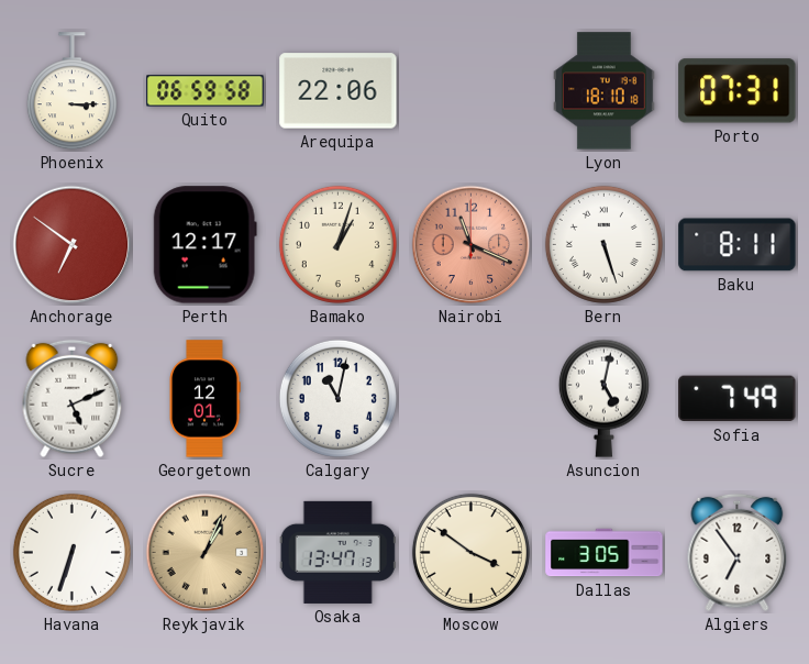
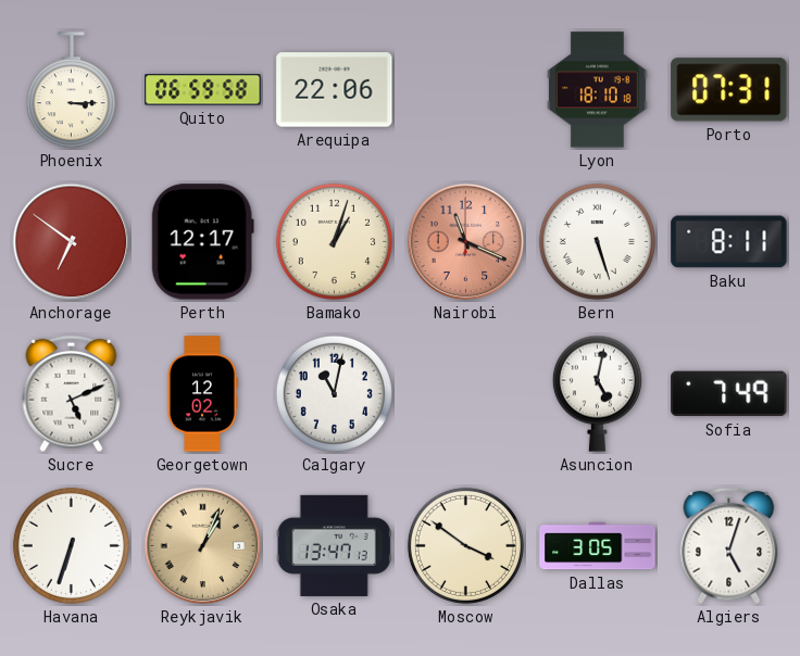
Georgetown: 12:01 -> 12:02
Algiers: 6:54 -> 5:03
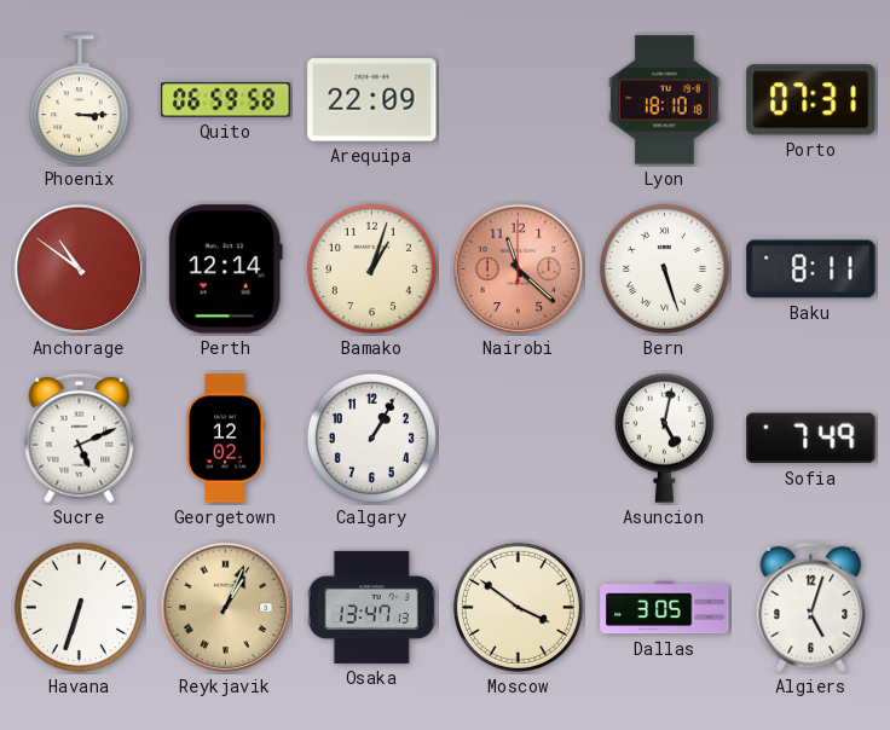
Arequipa: 22:06 -> 22:09
Anchorage: 6:51 -> 10:51
Perth: 12:17 -> 12:14
Nairobi: 11:19 -> 11:22
Calgary: 11:02 -> 1:05
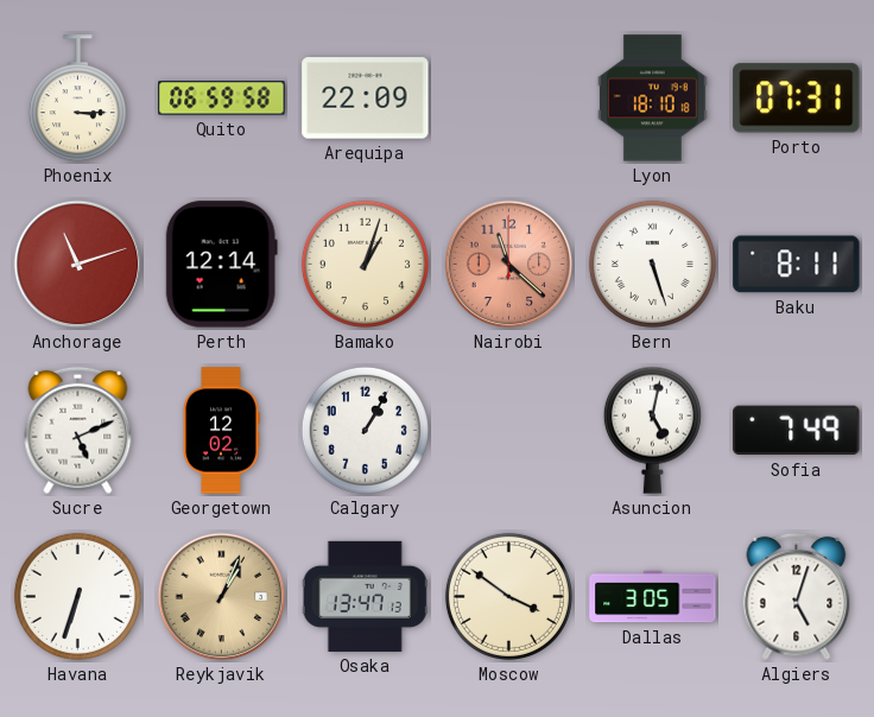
Anchorage: 10:51 -> 11:12
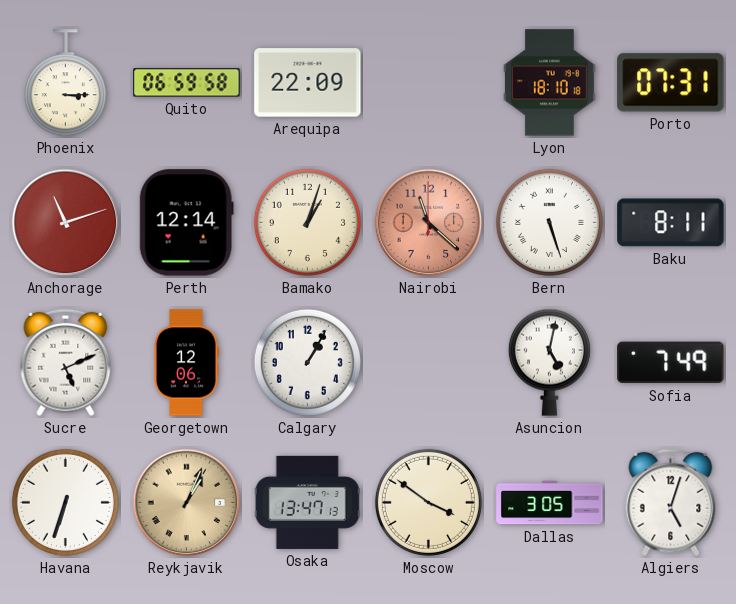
Georgetown: 12:02 -> 12:06
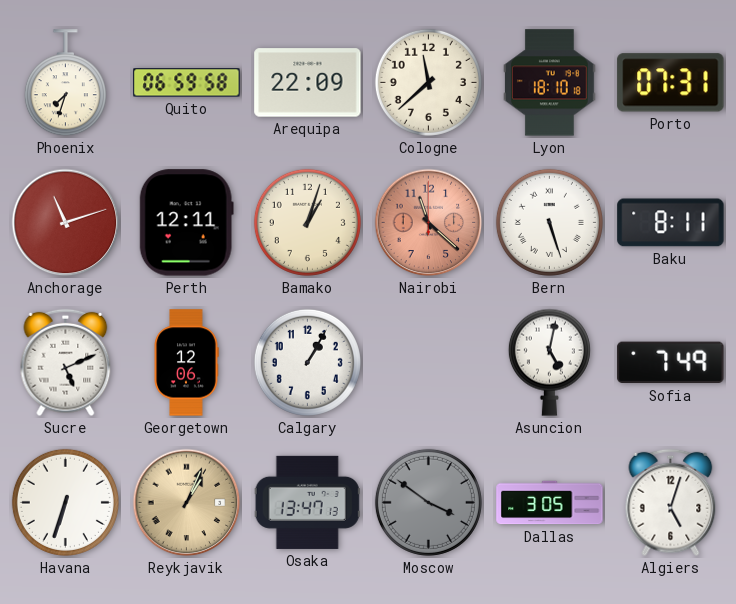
Phoenix: 3:15 -> 7:33
Cologne: none -> 11:38
Perth: 12:14 -> 12:11
Moscow dial: cream -> grey
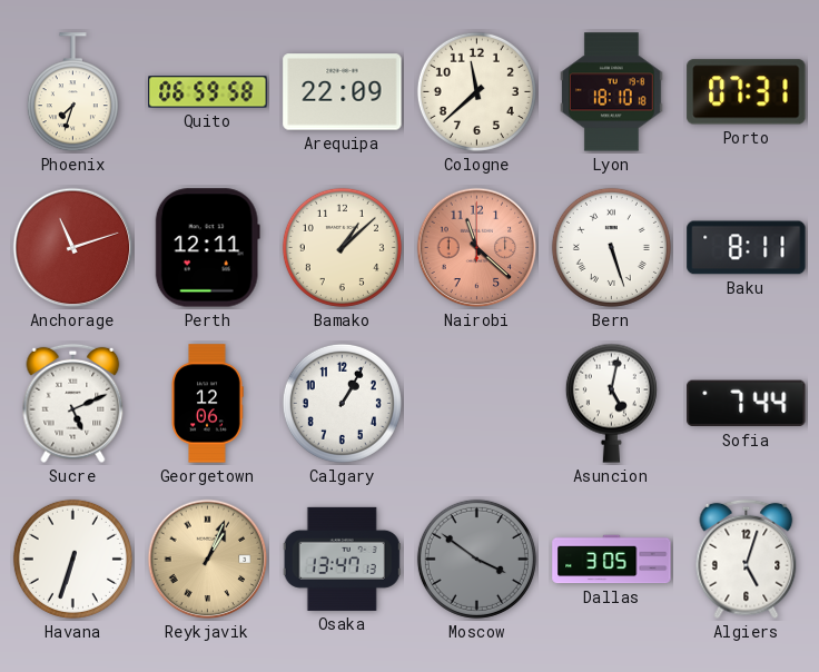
Bamako: 1:03 -> 1:08
Sofia: 7:49 -> 7:44
